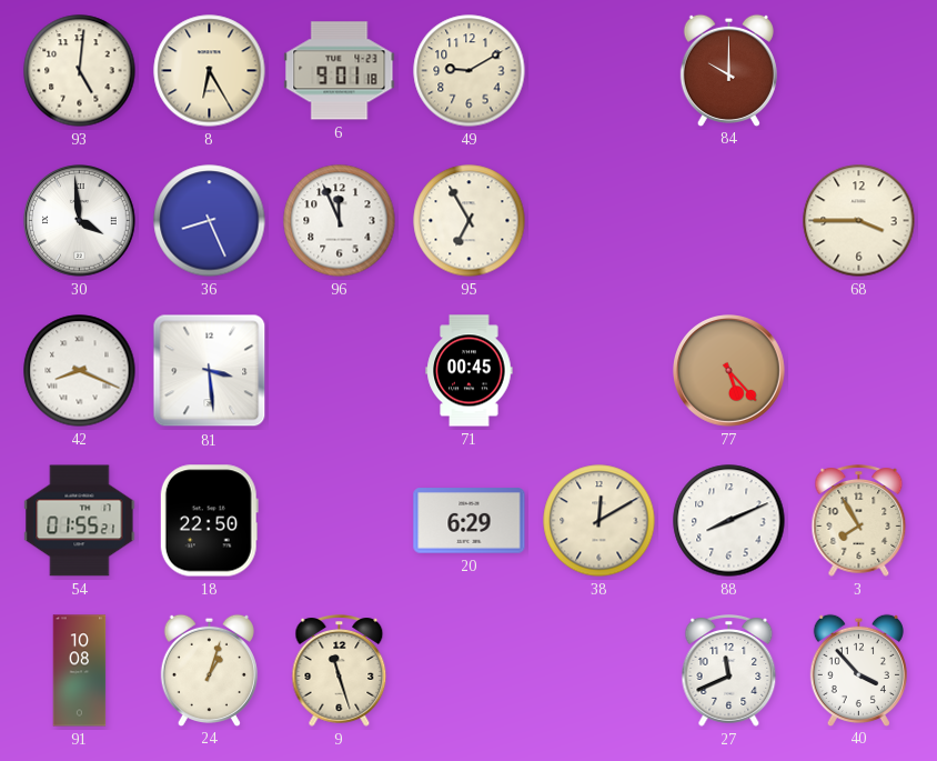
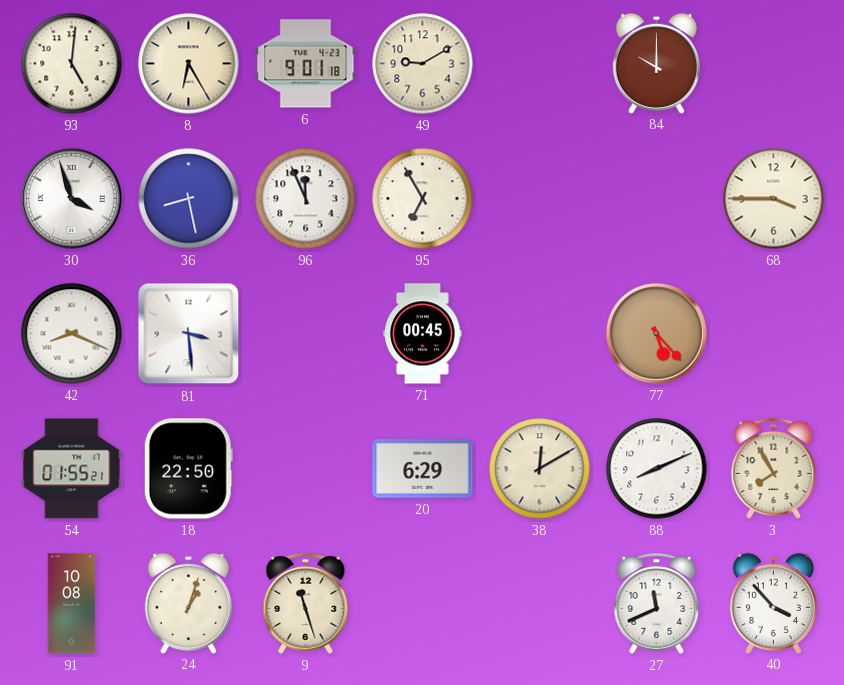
30: 3:59 -> 3:57
36: 8:26 -> 8:28
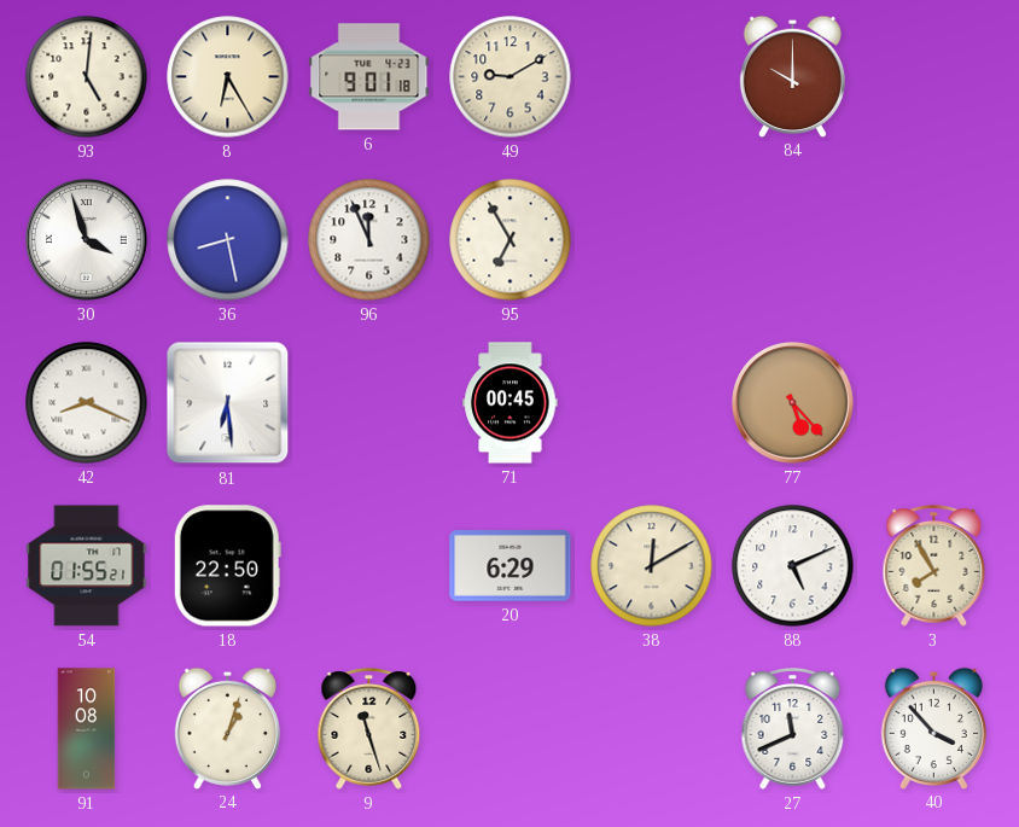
68: 3:45 -> none
81: 3:29 -> 6:29
88: 8:11 -> 5:11
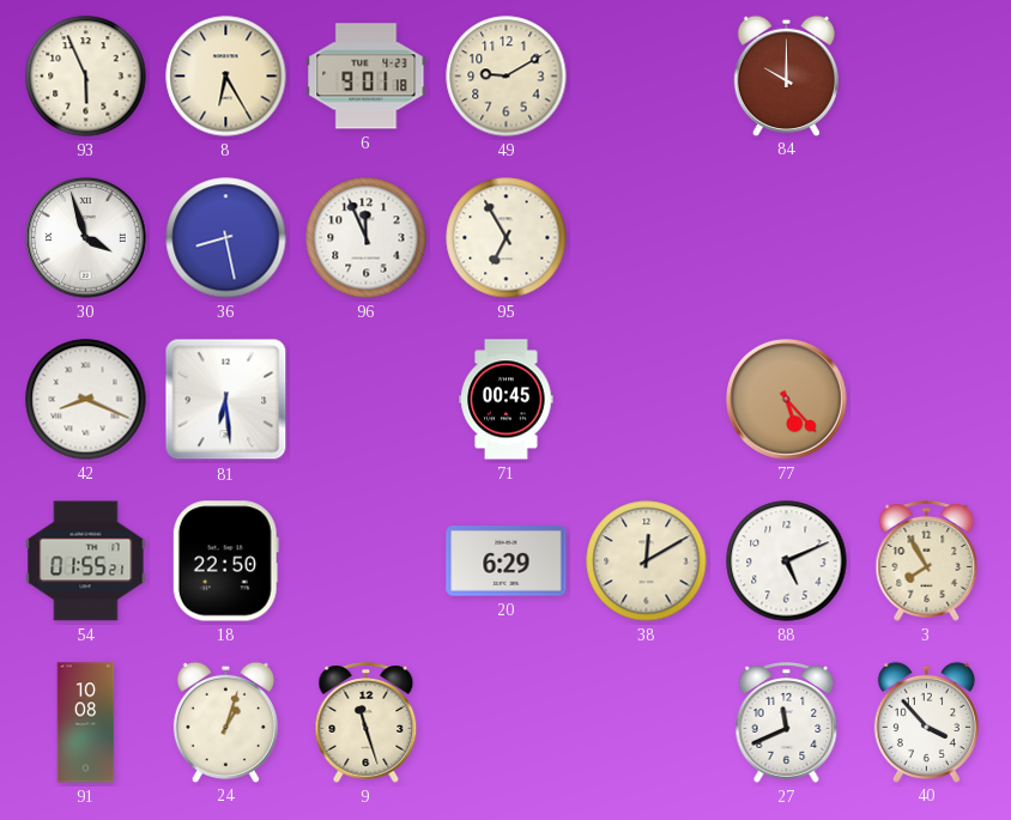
93: 5:01 -> 5:56
